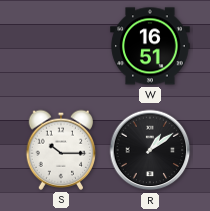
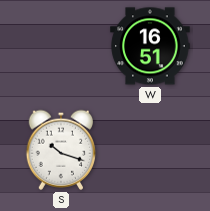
S: 10:15 -> 10:18
R: 1:09 -> none
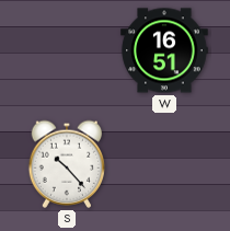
S: 10:18 -> 10:23
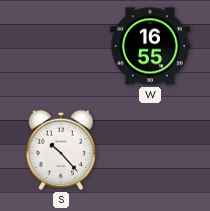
W: 16:51 -> 16:55
